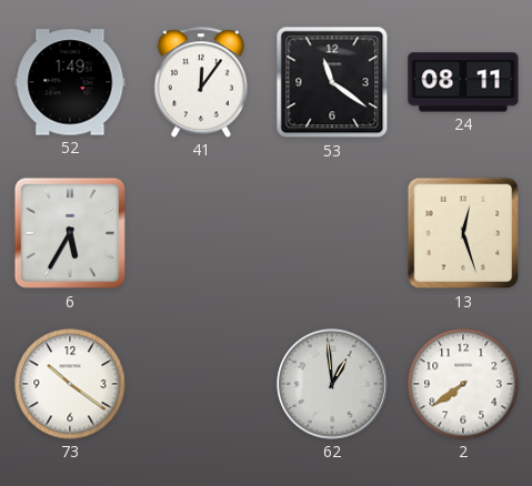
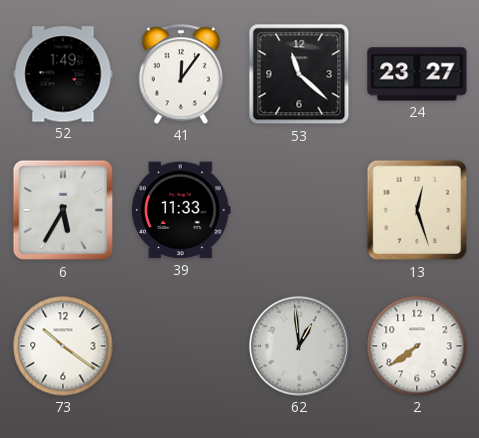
53: 11:21 -> 11:22
24: 08:11 -> 23:27
39: none -> 11:33
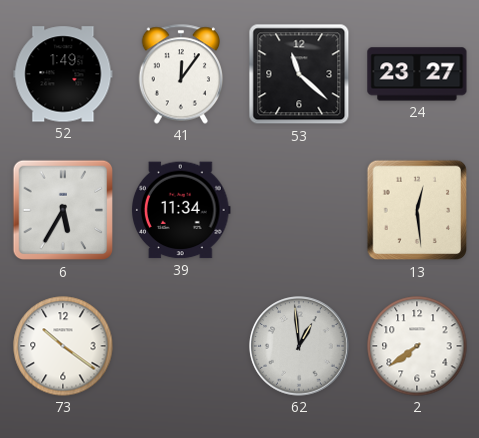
39: 11:33 -> 11:34
13: 12:27 -> 12:29
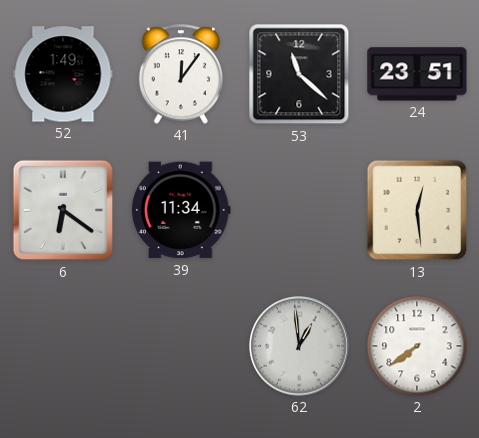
24: 23:27 -> 23:51
6: 5:35 -> 6:21
73: 10:21 -> none
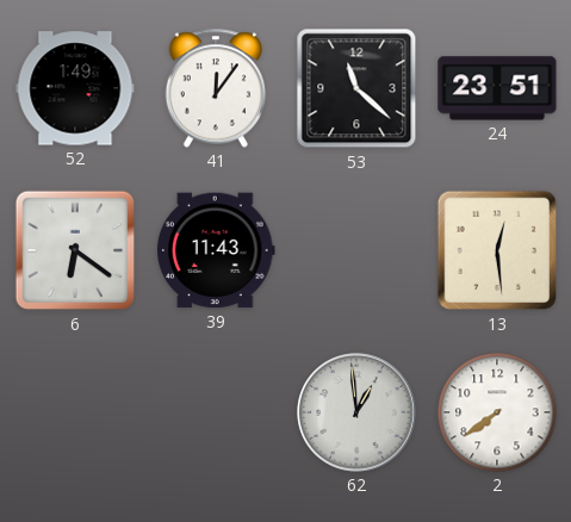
39: 11:34 -> 11:43
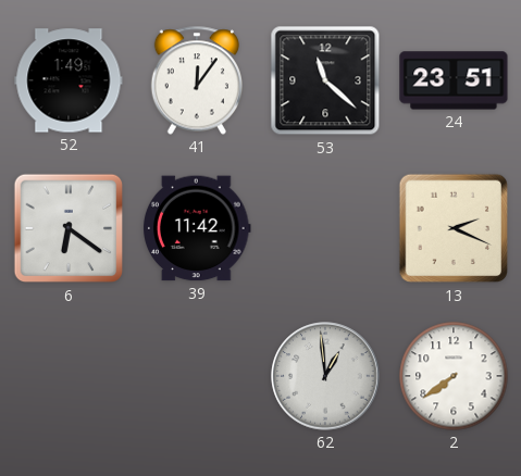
39: 11:43 -> 11:42
13: 12:29 -> 2:19
